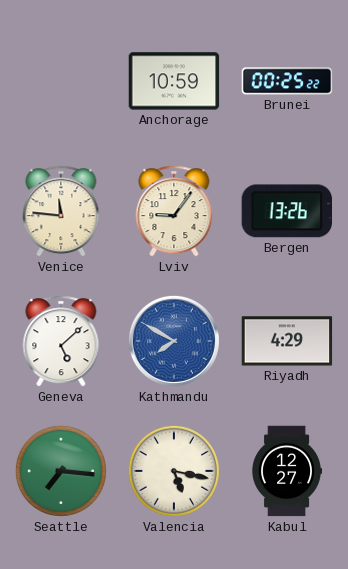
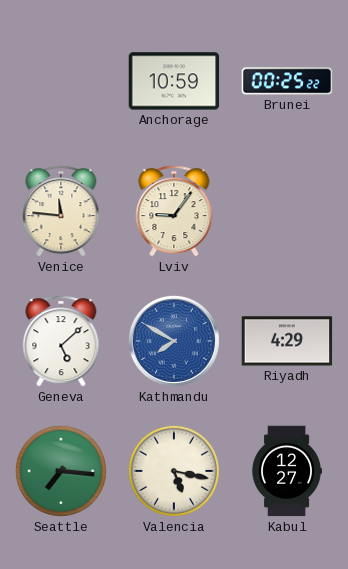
Bergen: 13:26 -> none
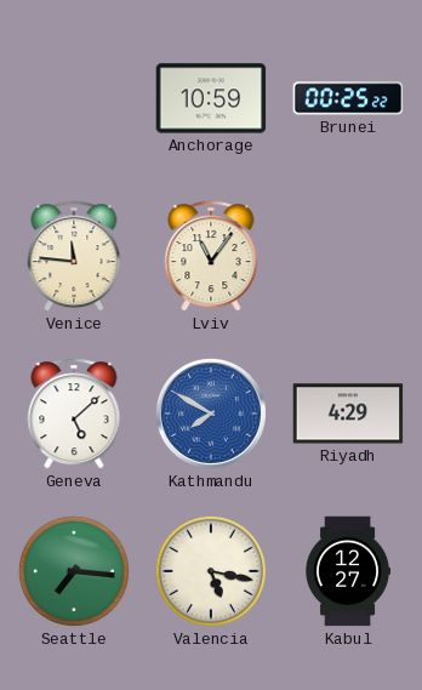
Lviv: 9:06 -> 11:06
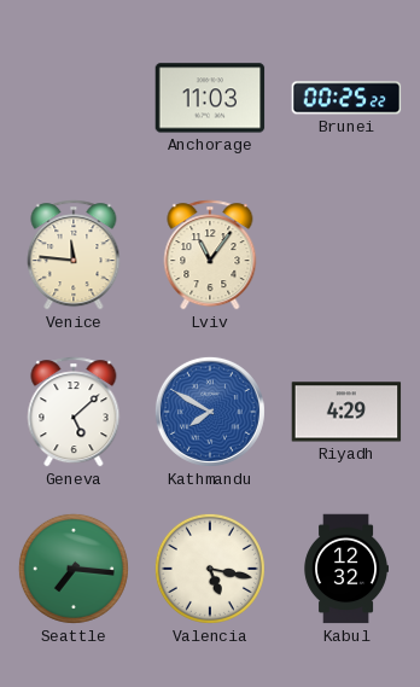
Anchorage: 10:59 -> 11:03
Kabul: 12:27 -> 12:32
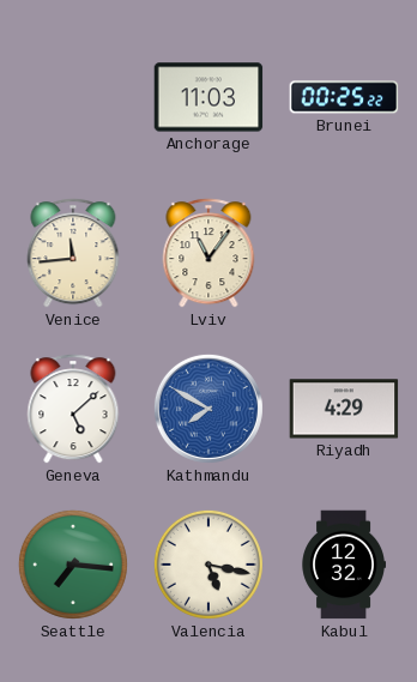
Venice: 11:46 -> 11:44
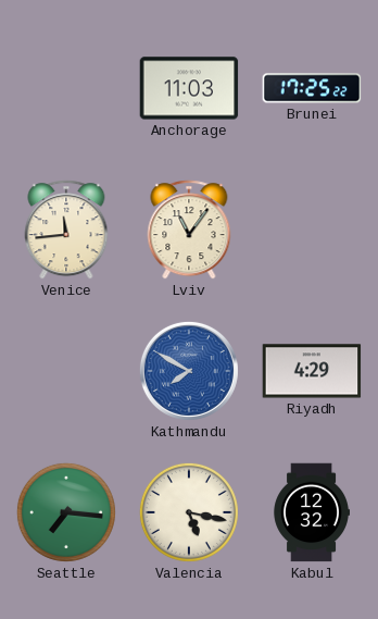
Brunei: 00:25 -> 17:25
Geneva: 5:08 -> none
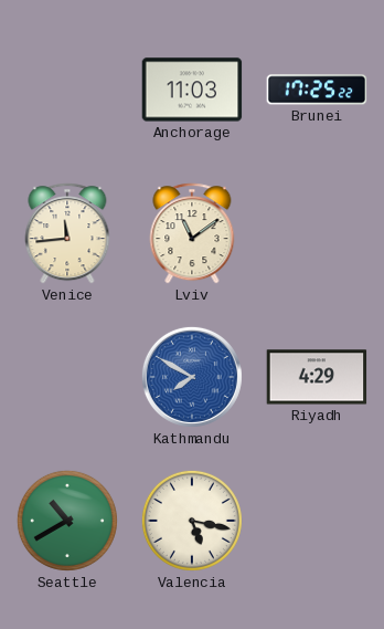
Lviv: 11:06 -> 11:09
Seattle: 7:16 -> 10:40
Kabul: 12:32 -> none
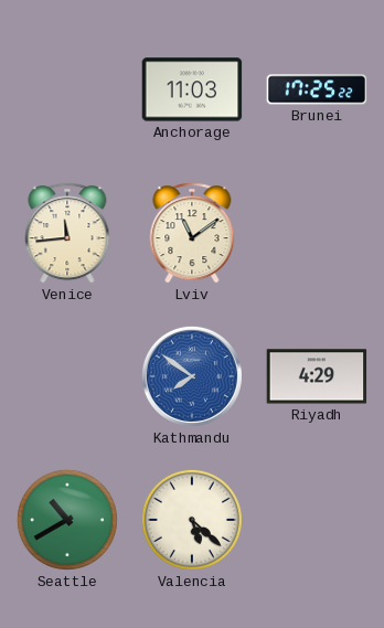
Kathmandu: 7:50 -> 7:51
Valencia: 5:17 -> 5:22
